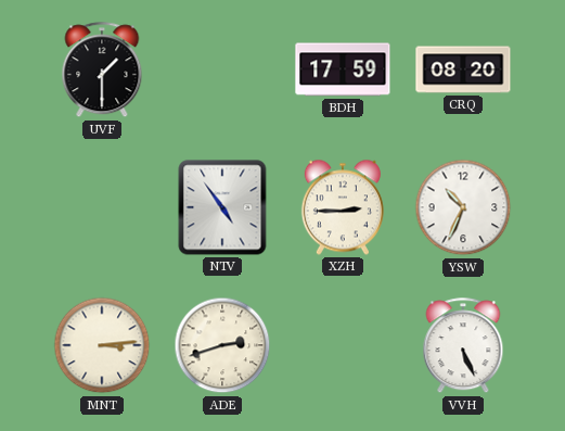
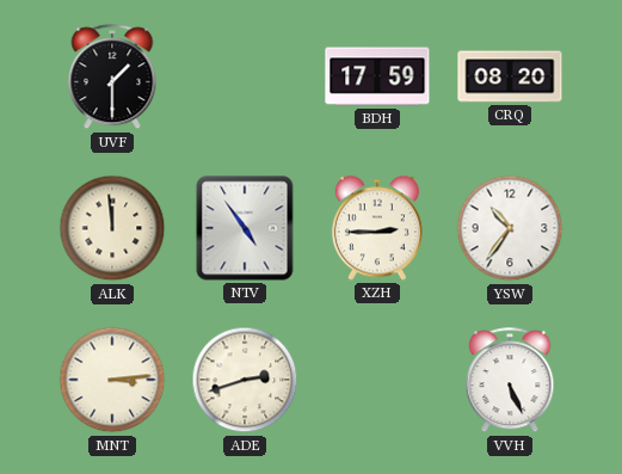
ALK: none -> 11:59
YSW: 10:34 -> 10:36
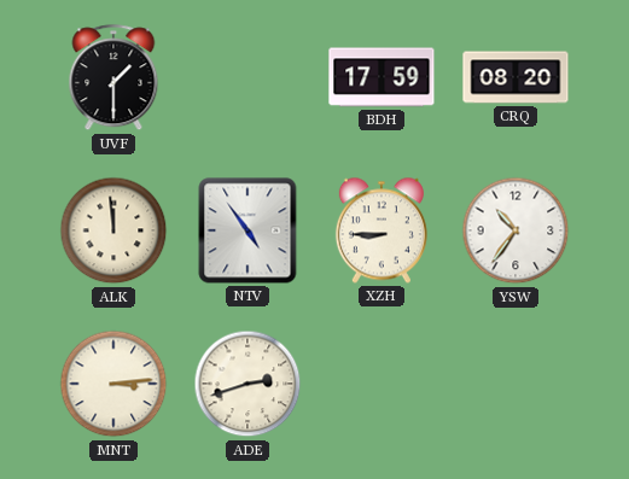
XZH: 2:45 -> 8:45
VVH: 5:26 -> none
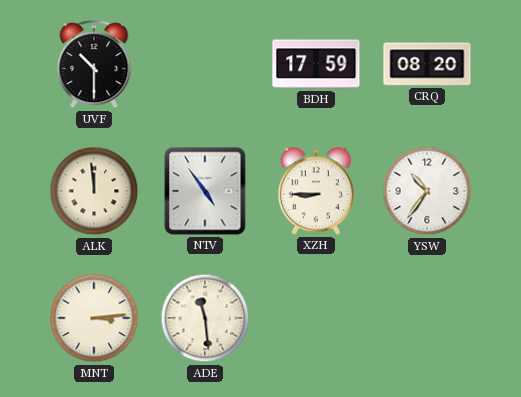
UVF: 1:30 -> 10:30
ADE: 2:42 -> 11:29
